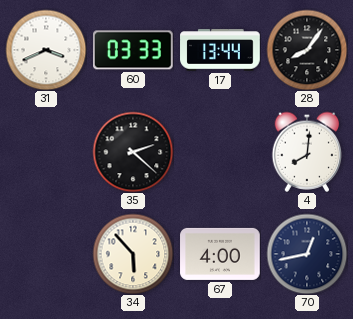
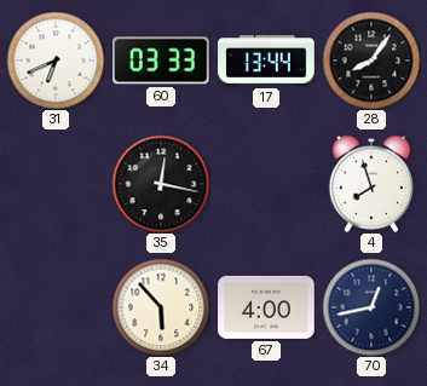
31: 3:41 -> 6:41
35: 2:22 -> 12:17
4: 8:01 -> 7:57
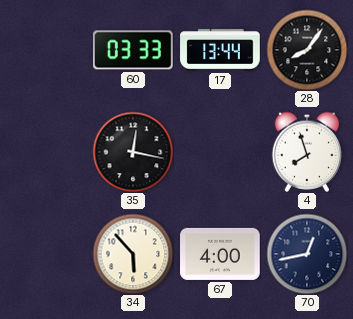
31: 6:41 -> none
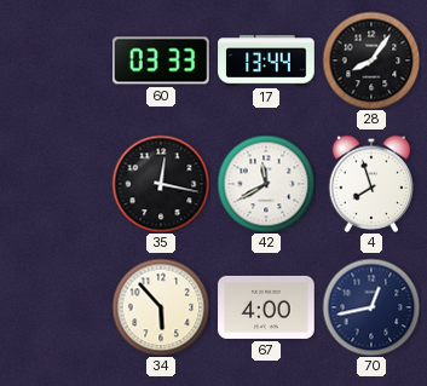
42: none -> 11:40
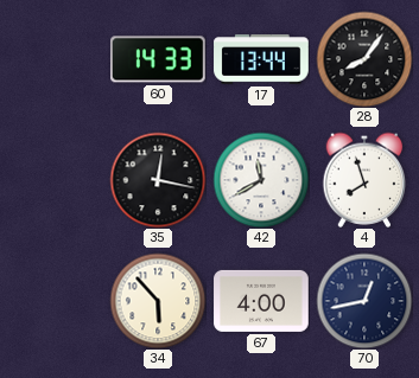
60: 03:33 -> 14:33
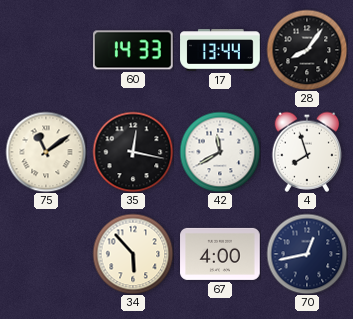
75: none -> 11:09
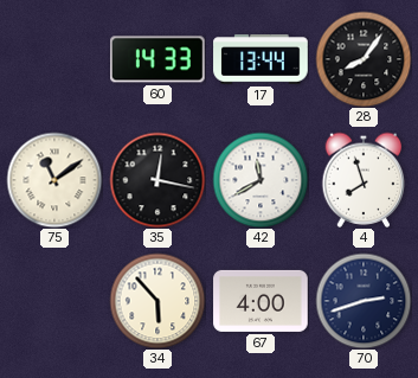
70: 12:43 -> 2:42
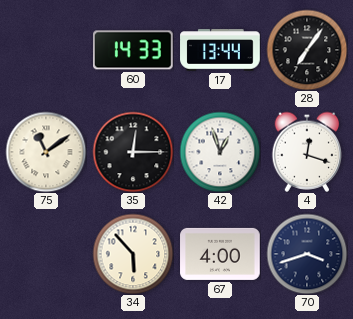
28: 8:06 -> 7:06
35: 12:17 -> 12:15
42: 11:40 -> 12:57
4: 7:57 -> 12:18
70: 2:42 -> 3:42
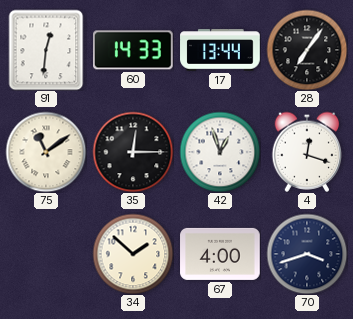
91: none -> 12:31
34: 5:53 -> 1:52
